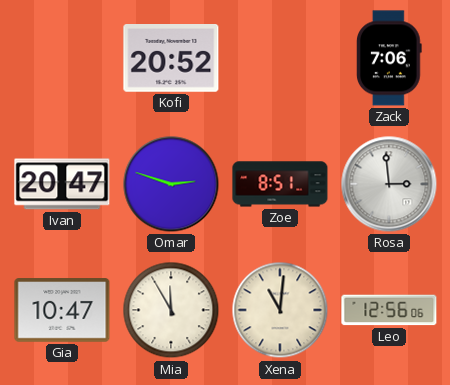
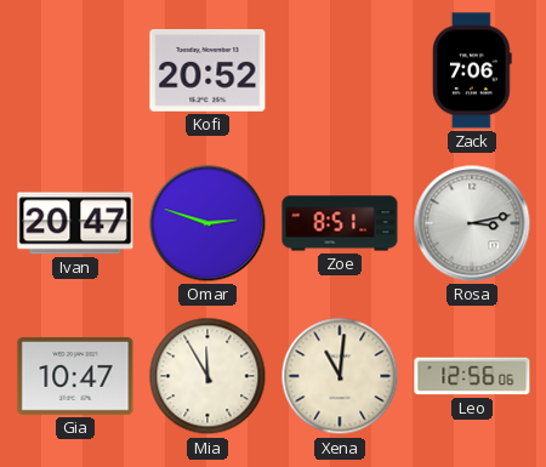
Rosa: 2:59 -> 3:13
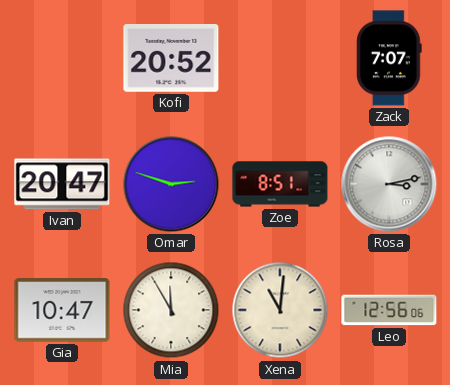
Zack: 7:06 -> 7:07
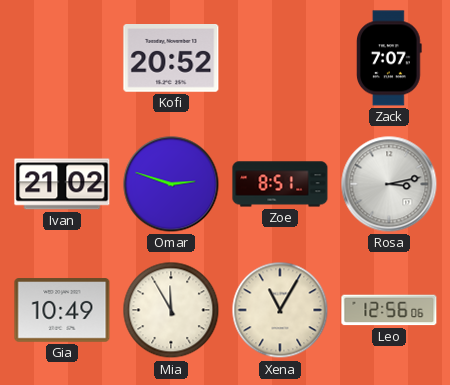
Ivan: 20:47 -> 21:02
Gia: 10:47 -> 10:49
Xena: 11:01 -> 11:05
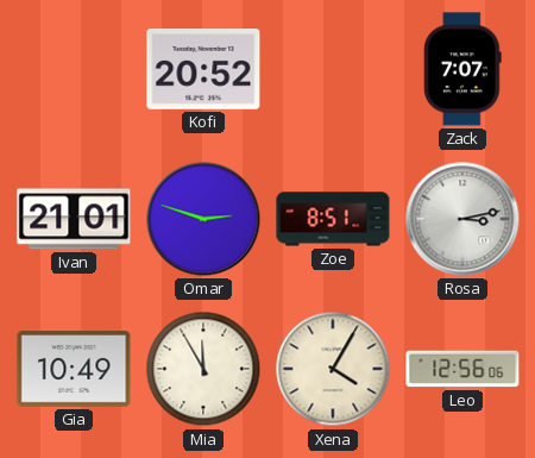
Ivan: 21:02 -> 21:01
Xena: 11:05 -> 4:05
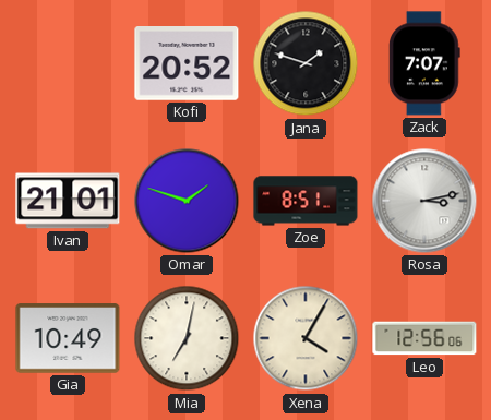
Jana: none -> 1:48
Omar: 2:48 -> 1:48
Mia: 11:55 -> 7:02
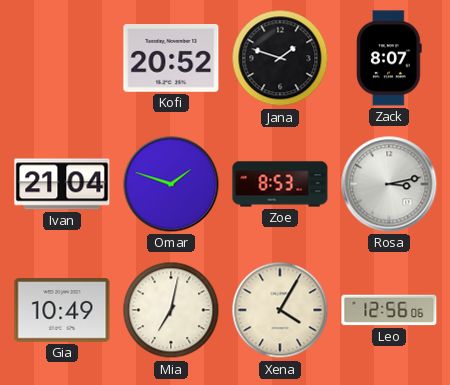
Zack: 7:07 -> 8:07
Ivan: 21:01 -> 21:04
Zoe: 8:51 -> 8:53
